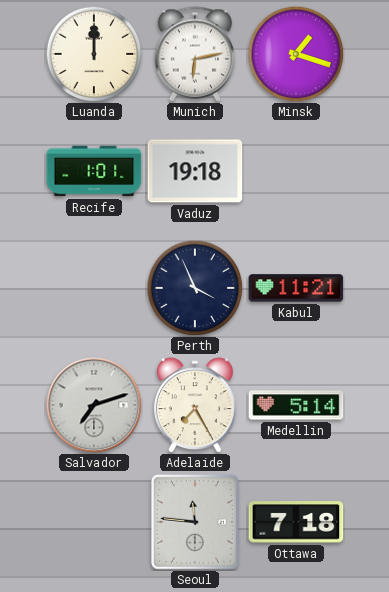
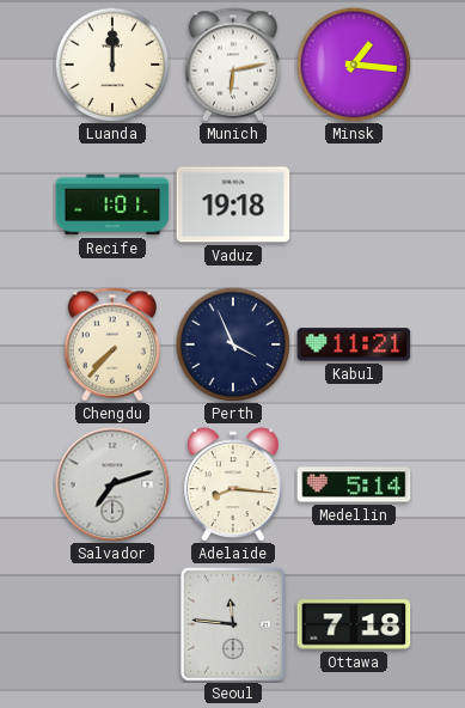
Minsk: 1:18 -> 1:16
Chengdu: none -> 7:37
Adelaide: 7:25 -> 8:16
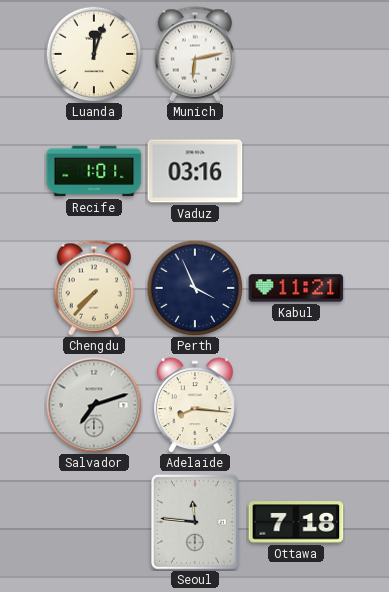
Luanda: 12:00 -> 12:03
Minsk: 1:16 -> none
Vaduz: 19:18 -> 03:16
Medellin: 5:14 -> none
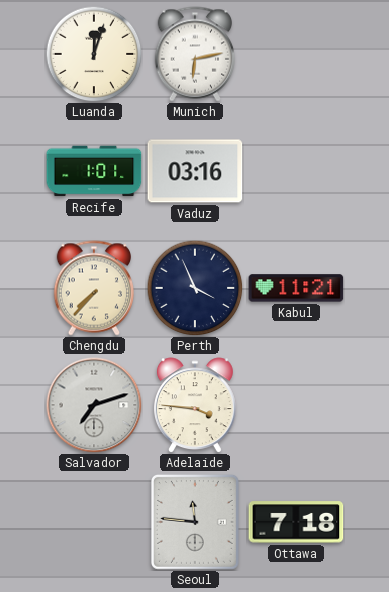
Adelaide: 8:16 -> 3:46
